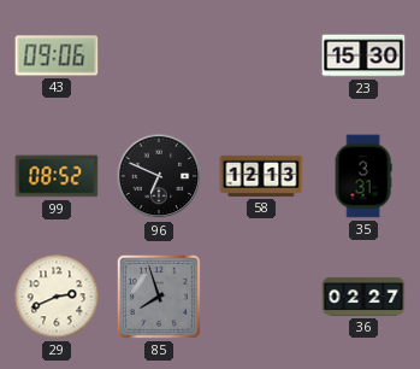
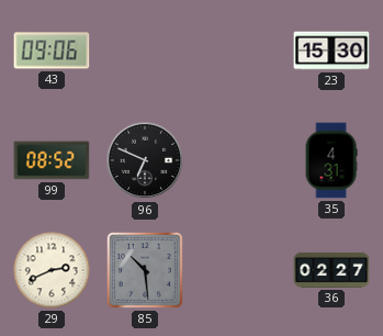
58: 12:13 -> none
35: 3:31 -> 4:31
85: 7:57 -> 10:29
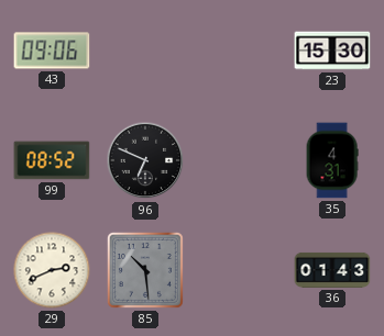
36: 02:27 -> 01:43
